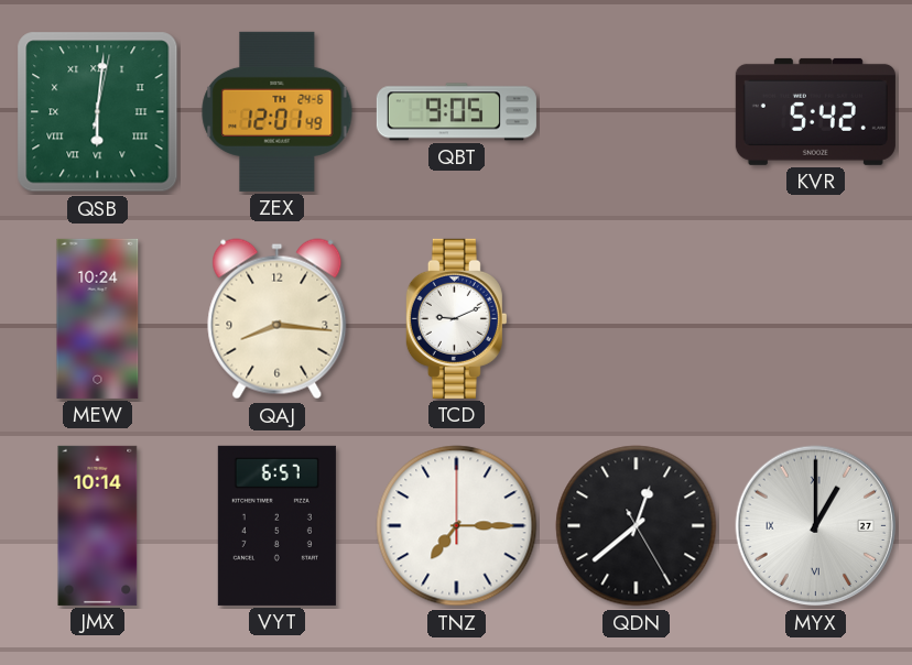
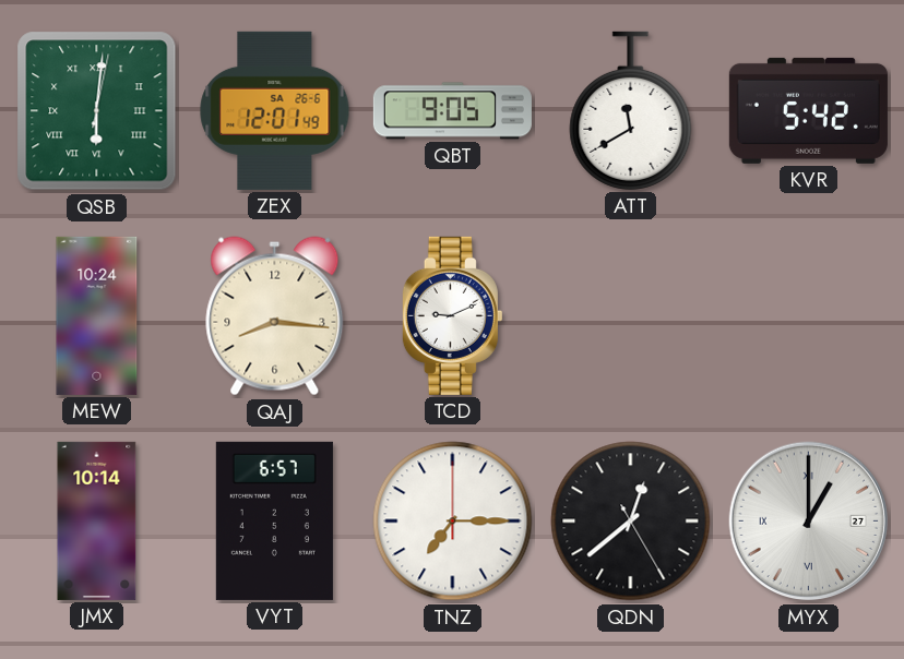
ZEX date: TH 24-6 -> SA 26-6
ATT: none -> 11:40
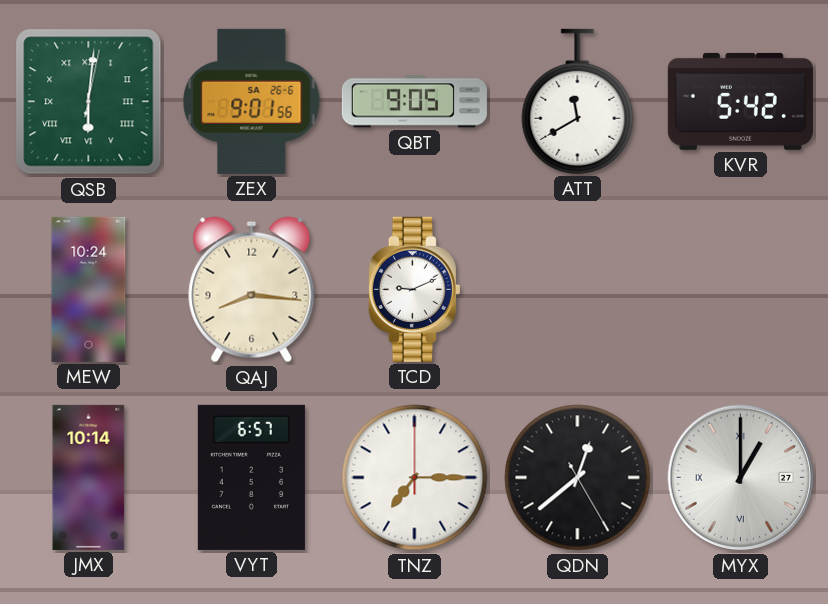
ZEX: 12:01 -> 9:01
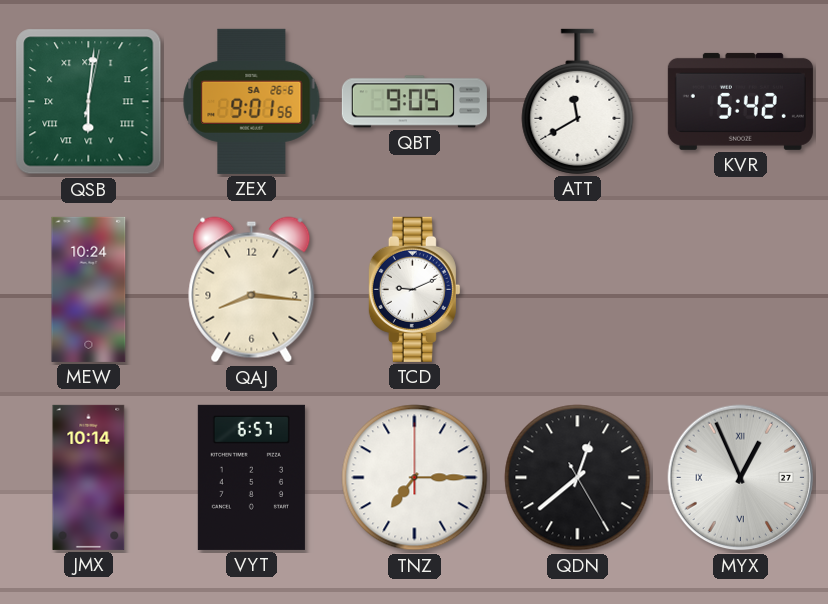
MYX: 1:00 -> 12:56
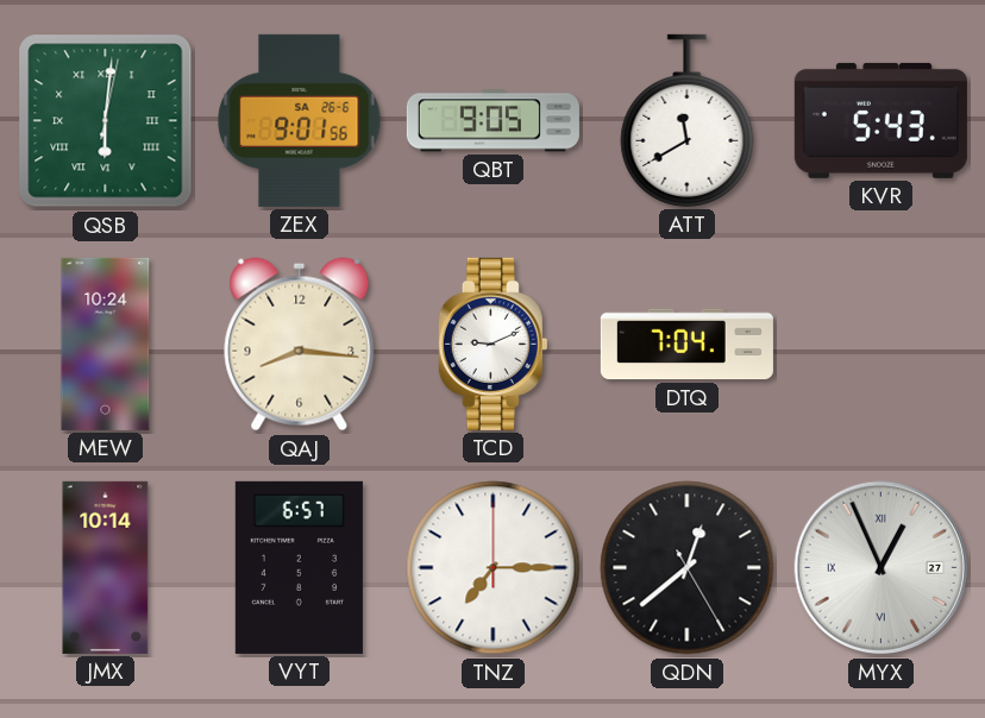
KVR: 5:42 -> 5:43
DTQ: none -> 7:04
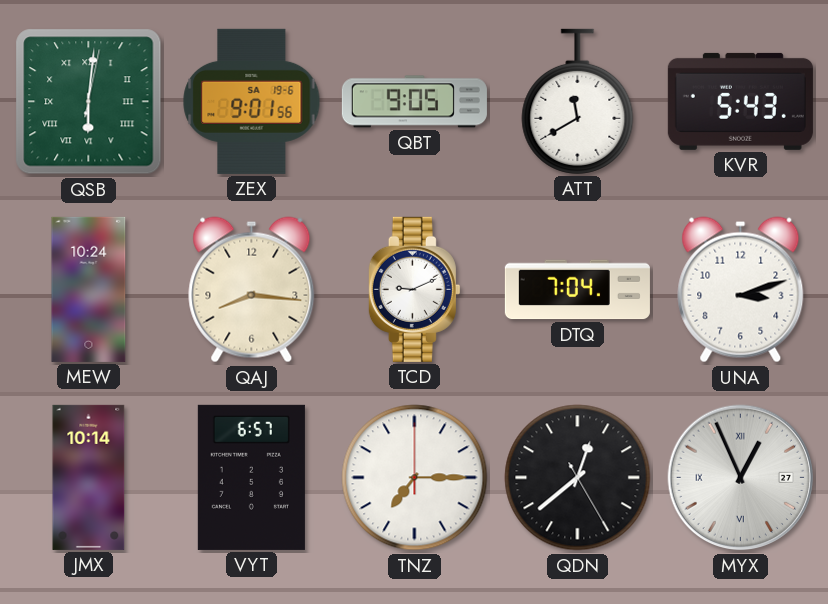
ZEX date: SA 26-6 -> SA 19-6
UNA: none -> 3:12
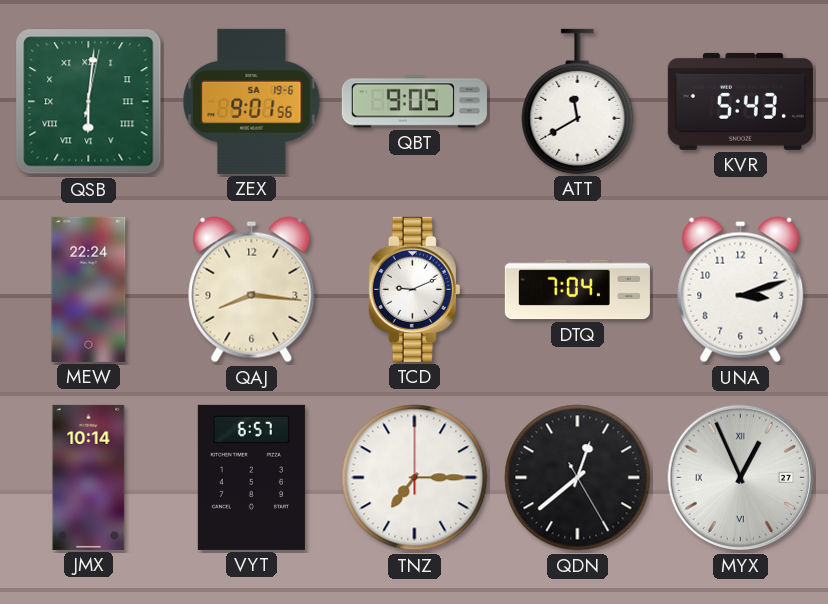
MEW: 10:24 -> 22:24
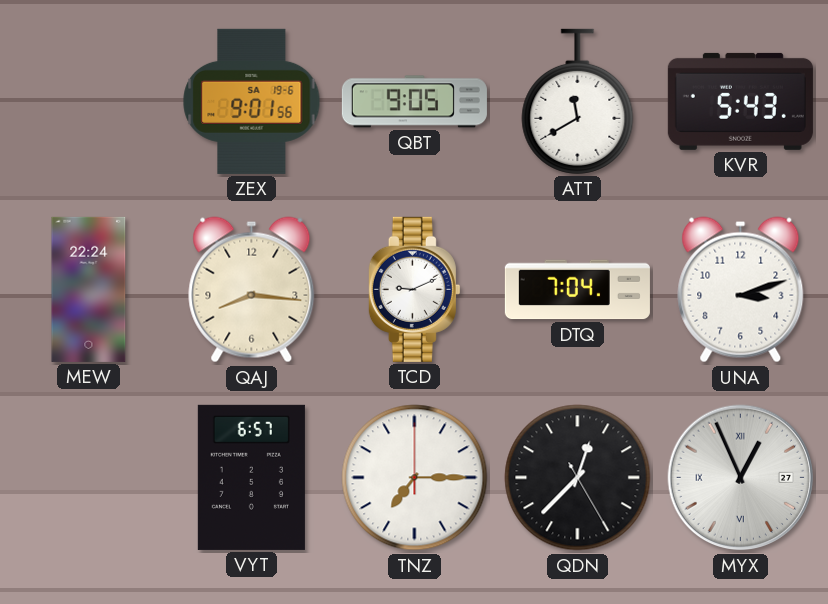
QSB: 6:01 -> none
JMX: 10:14 -> none
QDN: 12:38 -> 12:37
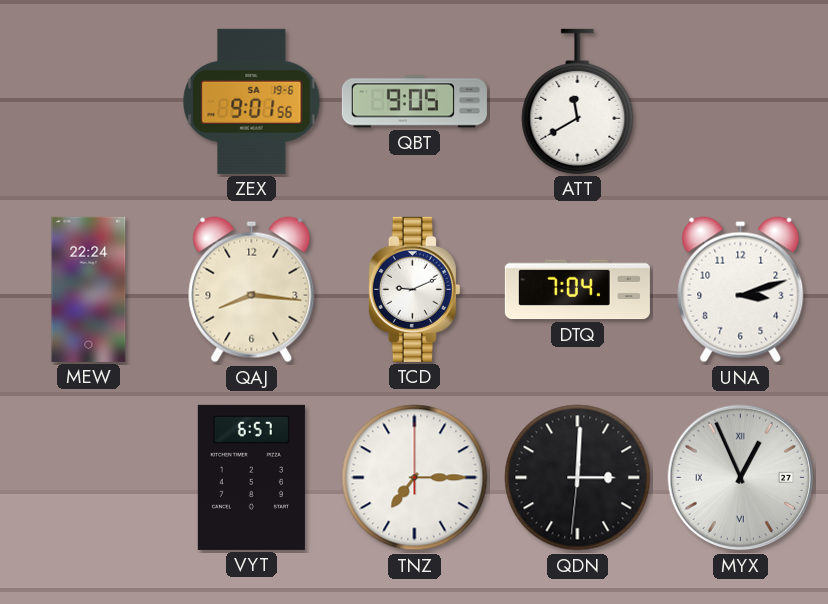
KVR: 5:43 -> none
QDN: 12:37 -> 3:00
